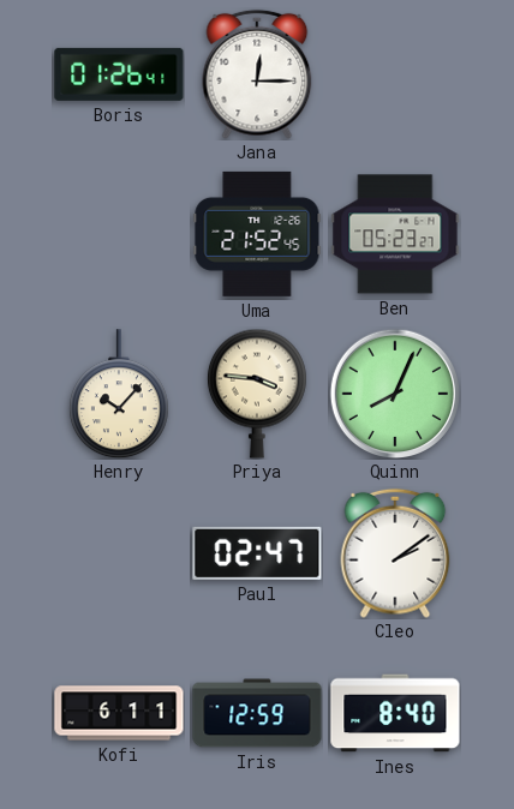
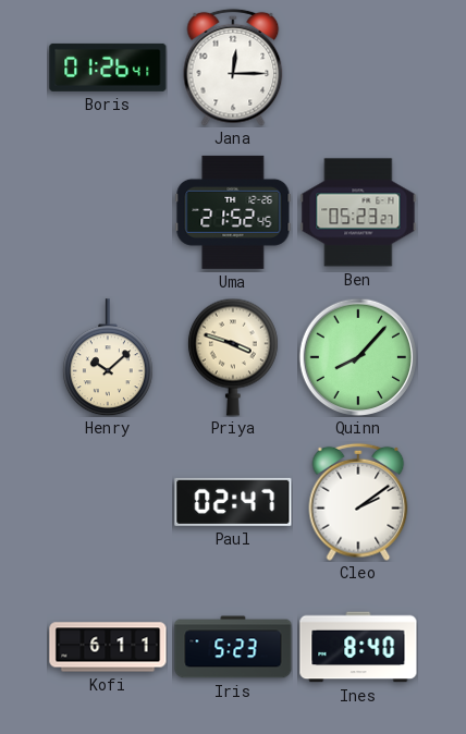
Henry: 10:07 -> 10:08
Priya: 3:46 -> 3:48
Quinn: 8:04 -> 8:07
Iris: 12:59 -> 5:23
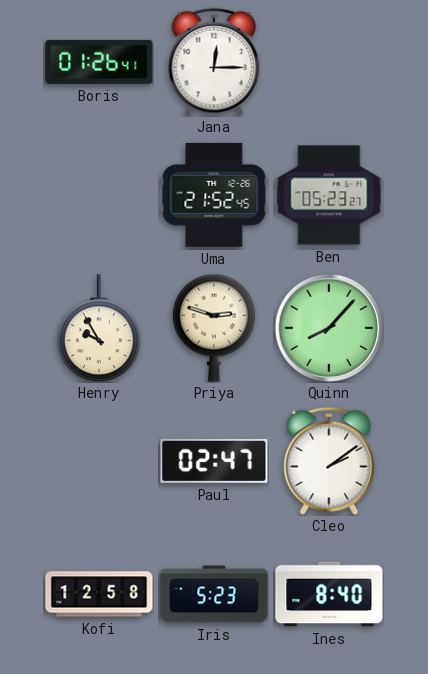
Henry: 10:08 -> 9:55
Priya: 3:48 -> 2:48
Kofi: 6:11 -> 12:58
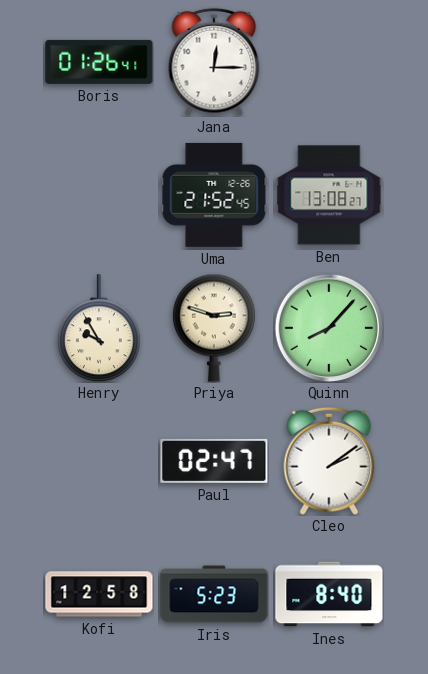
Ben: 05:23 -> 13:08
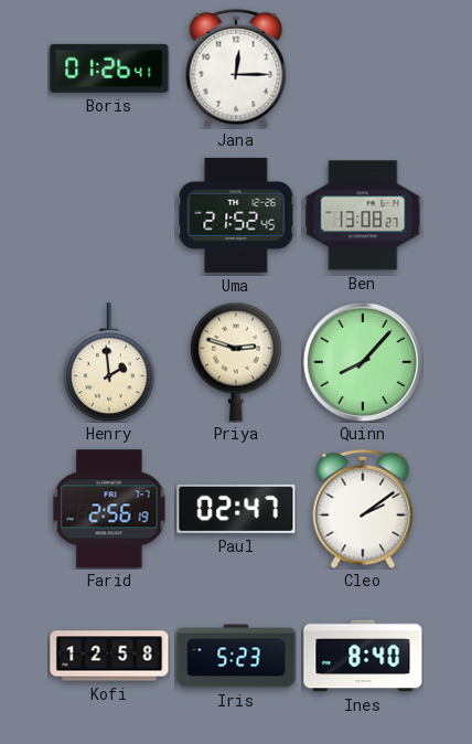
Henry: 9:55 -> 1:59
Farid: none -> 2:56
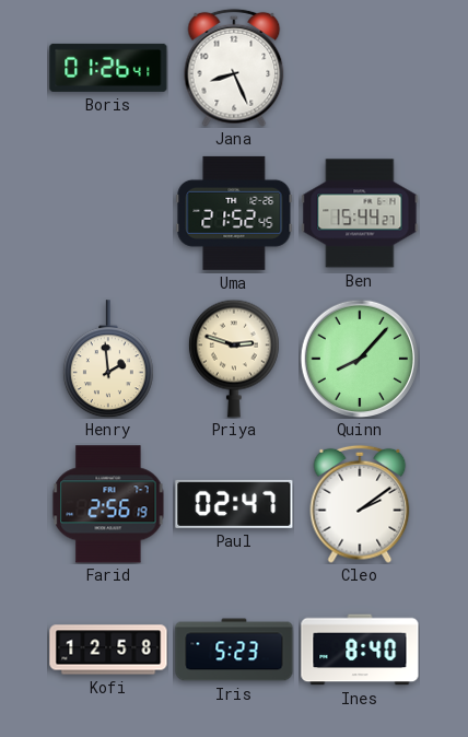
Jana: 12:15 -> 8:26
Ben: 13:08 -> 15:44
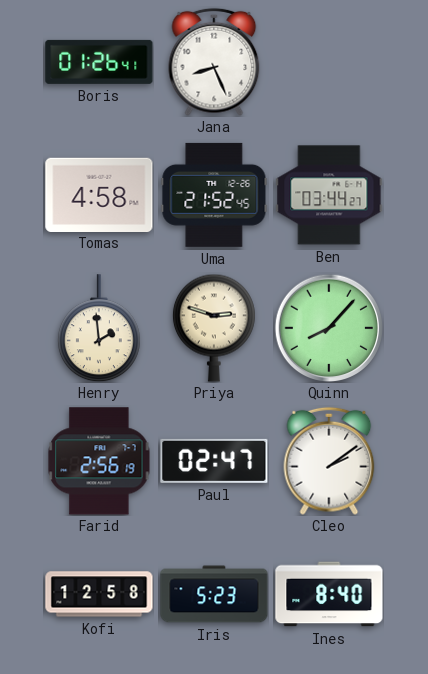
Tomas: none -> 4:58
Ben: 15:44 -> 03:44
